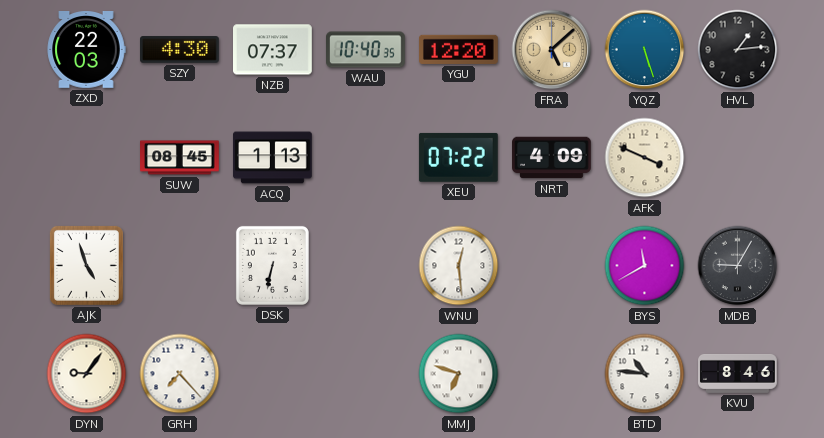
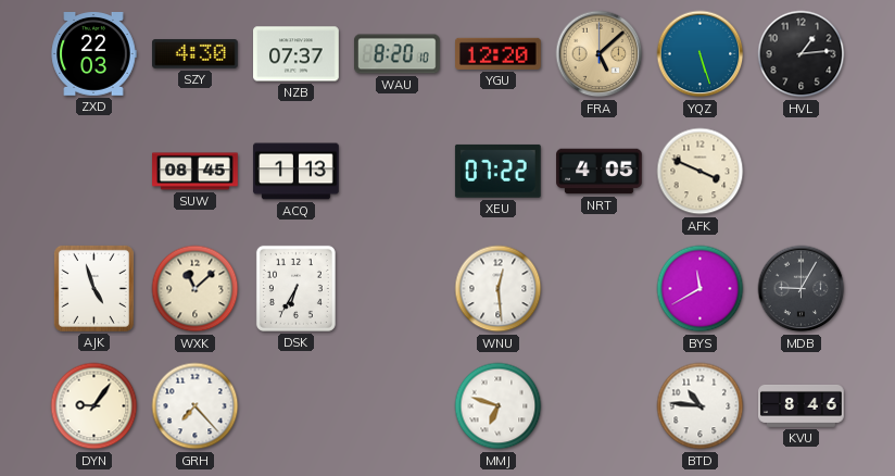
WAU: 10:40 -> 8:20
NRT: 4:09 -> 4:05
WXK: none -> 11:08
DSK: 6:32 -> 6:35
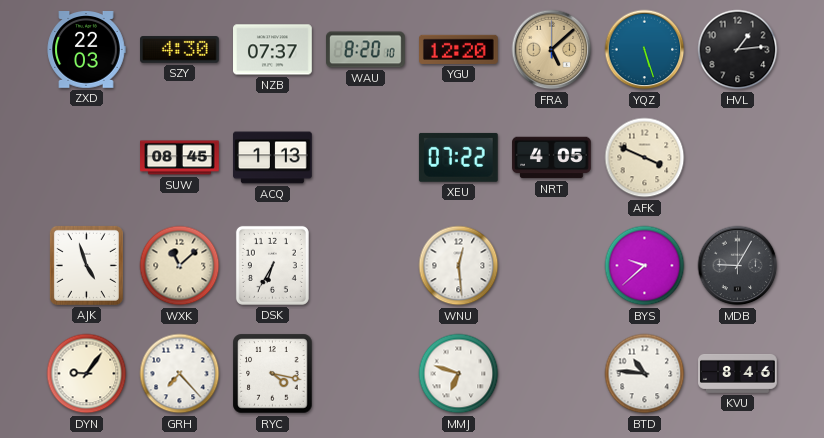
BYS: 11:40 -> 9:38
RYC: none -> 4:17
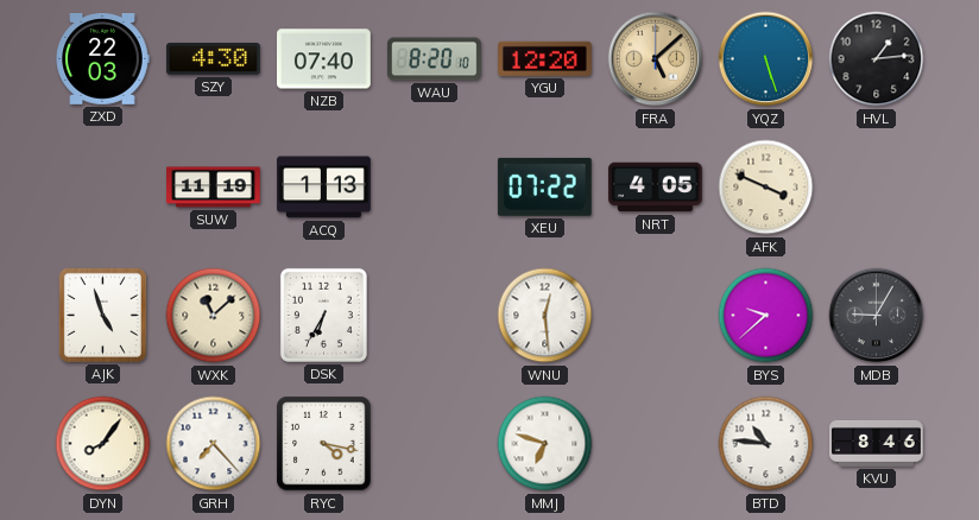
NZB: 07:37 -> 07:40
SUW: 08:45 -> 11:19
DYN: 9:06 -> 8:06
